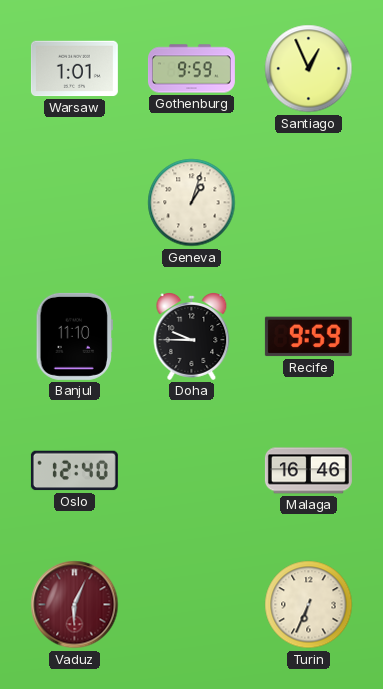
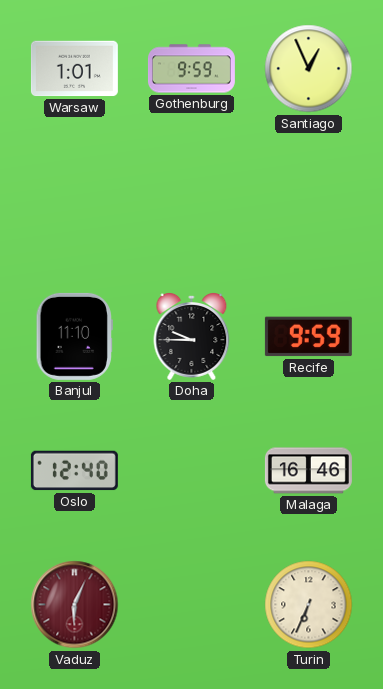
Geneva: 1:03 -> none
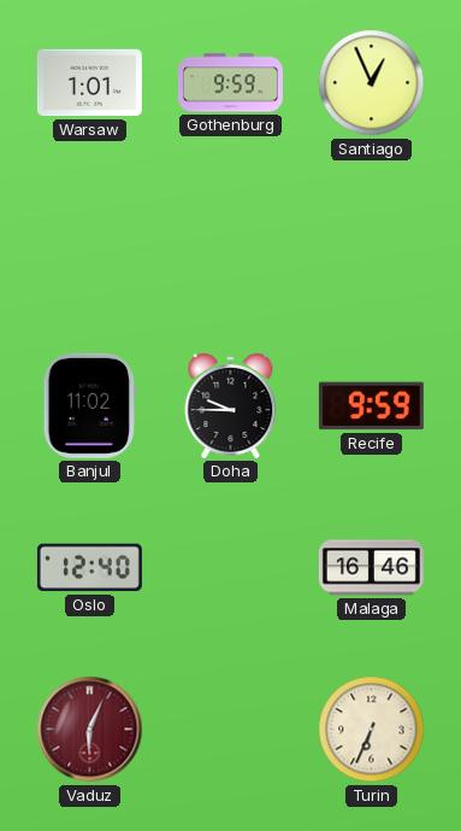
Banjul: 11:10 -> 11:02
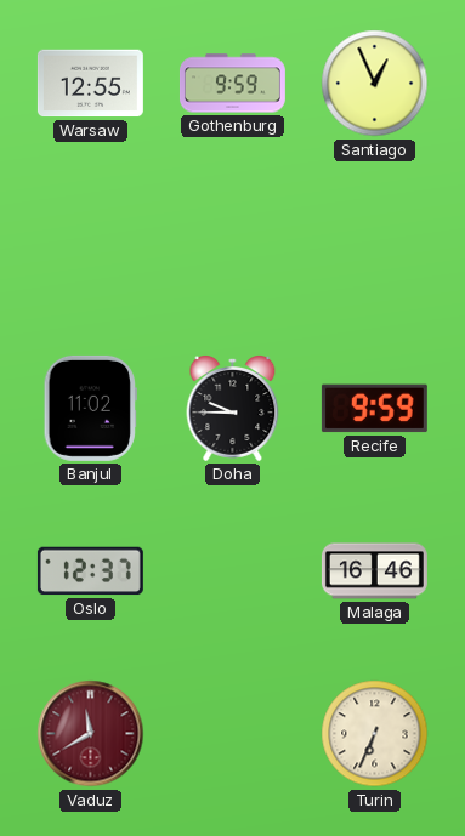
Warsaw: 1:01 -> 12:55
Oslo: 12:40 -> 12:37
Vaduz: 6:04 -> 11:40
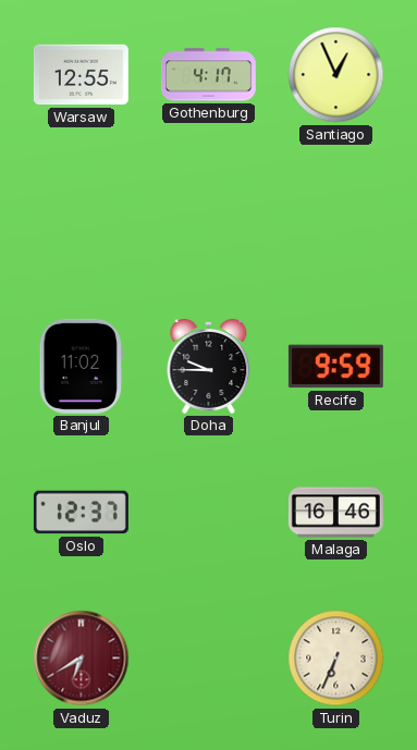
Gothenburg: 9:59 -> 4:17
Vaduz: 11:40 -> 6:40
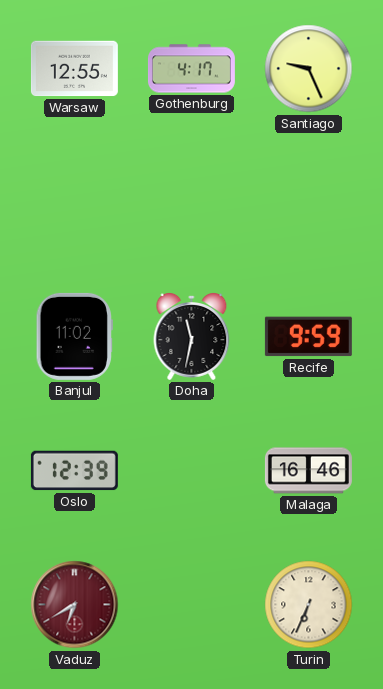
Santiago: 12:56 -> 9:26
Doha: 9:45 -> 11:32
Oslo: 12:37 -> 12:39
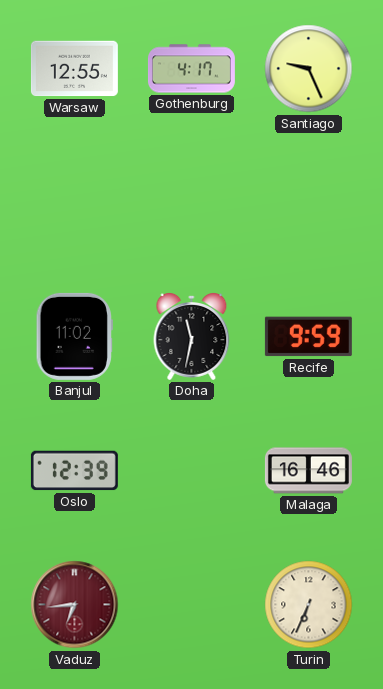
Vaduz: 6:40 -> 6:44
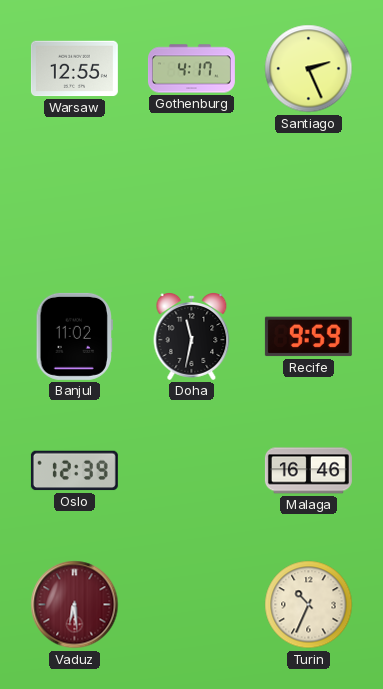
Santiago: 9:26 -> 2:26
Vaduz: 6:44 -> 6:29
Turin: 6:34 -> 10:34
